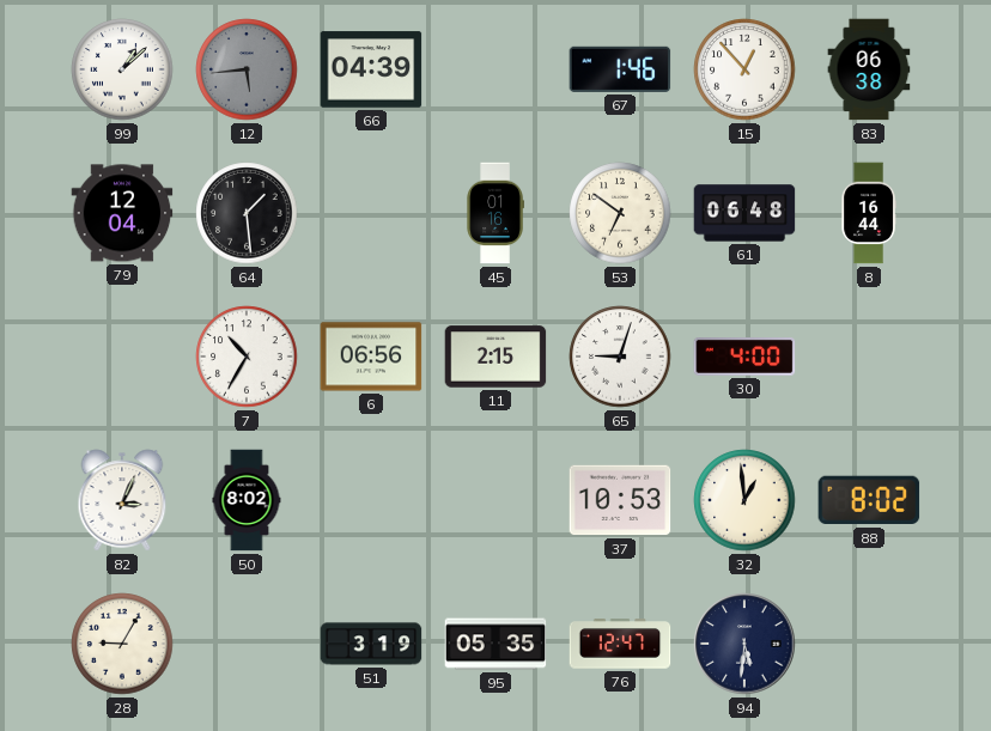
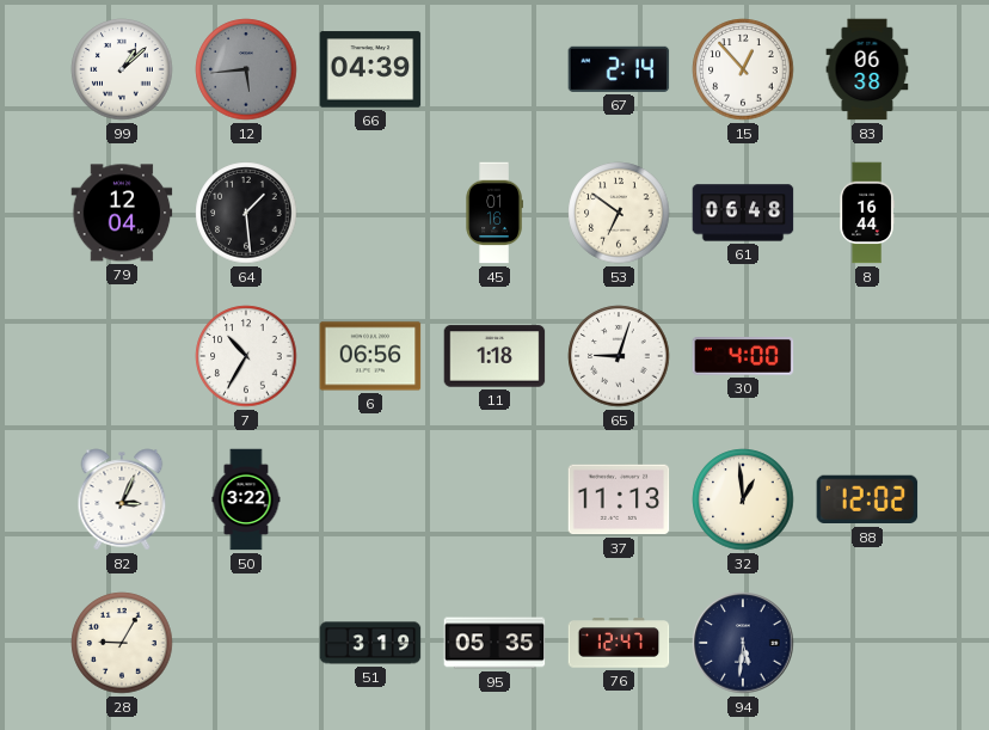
67: 1:46 -> 2:14
11: 2:15 -> 1:18
50: 8:02 -> 3:22
37: 10:53 -> 11:13
88: 8:02 -> 12:02
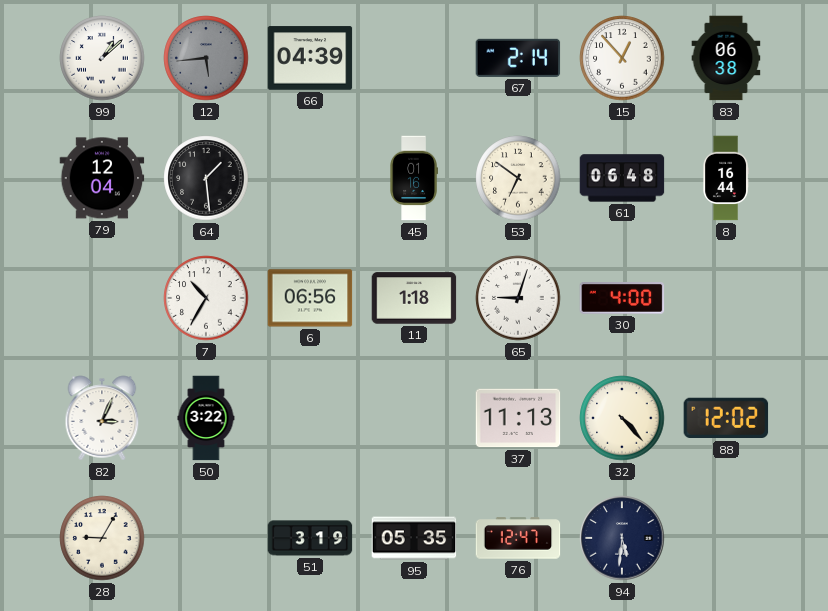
32: 12:59 -> 4:23
